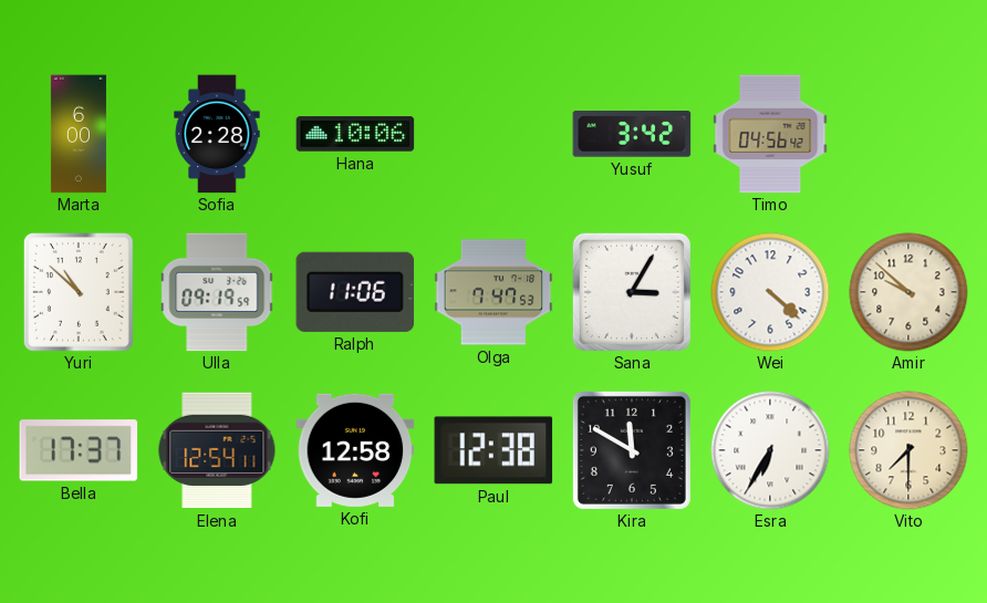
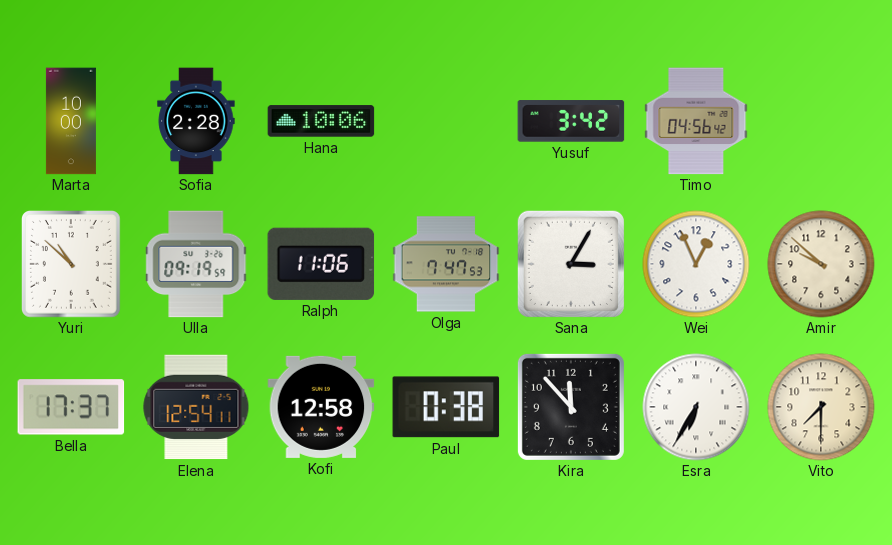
Marta: 6:00 -> 10:00
Wei: 4:22 -> 12:56
Paul: 12:38 -> 0:38
Kira: 11:50 -> 11:53
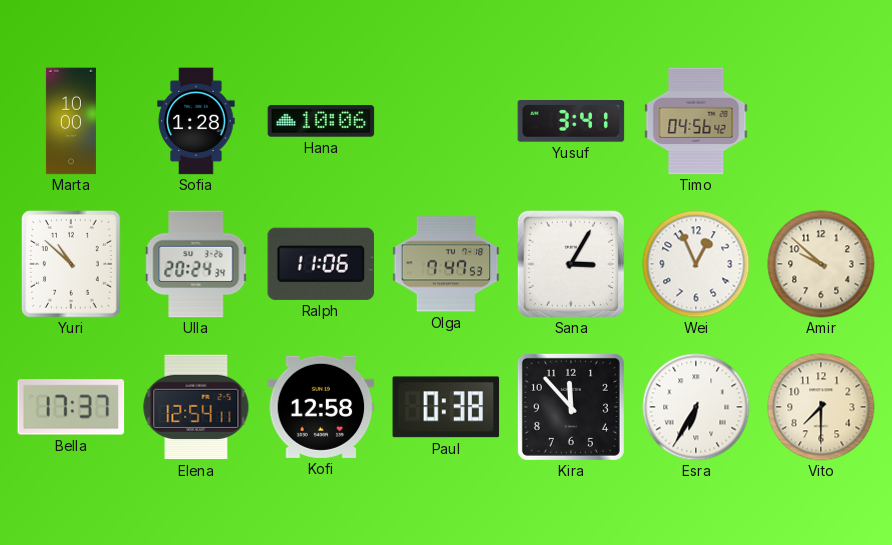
Sofia: 2:28 -> 1:28
Yusuf: 3:42 -> 3:41
Ulla: 09:19 -> 20:24
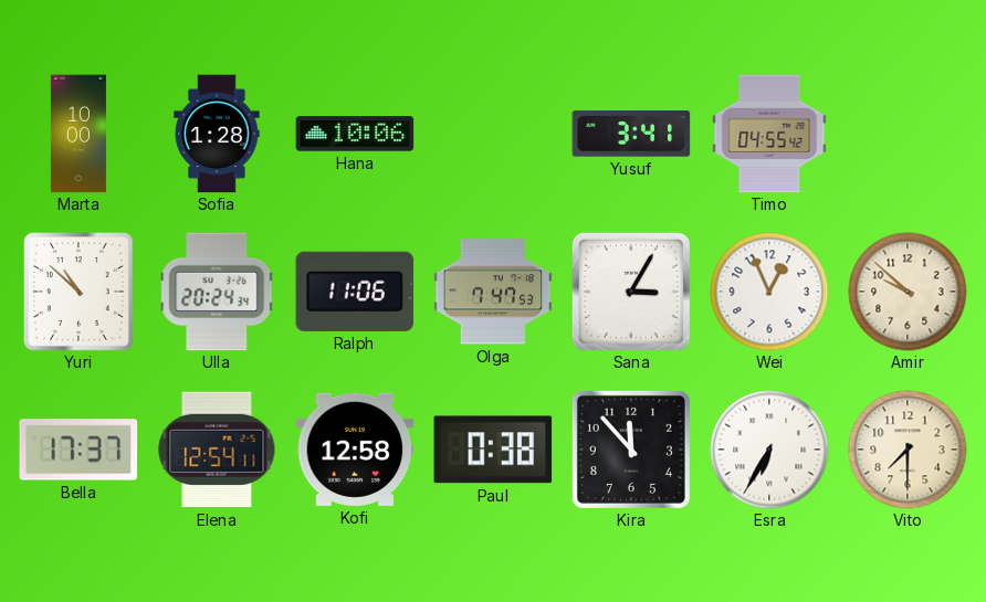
Timo: 04:56 -> 04:55
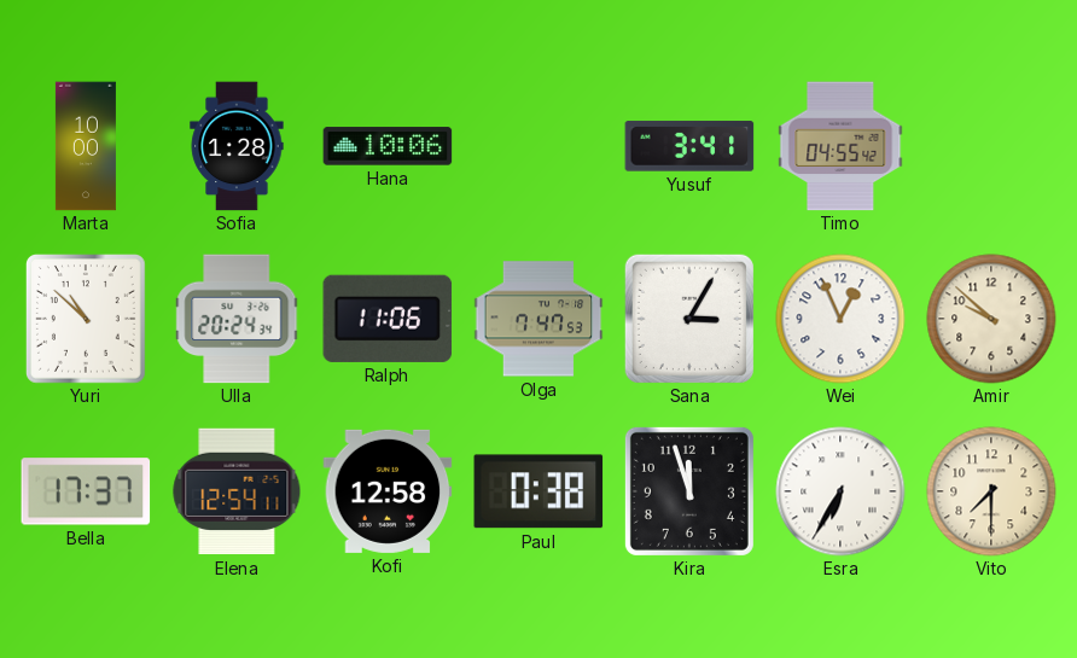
Kira: 11:53 -> 11:57
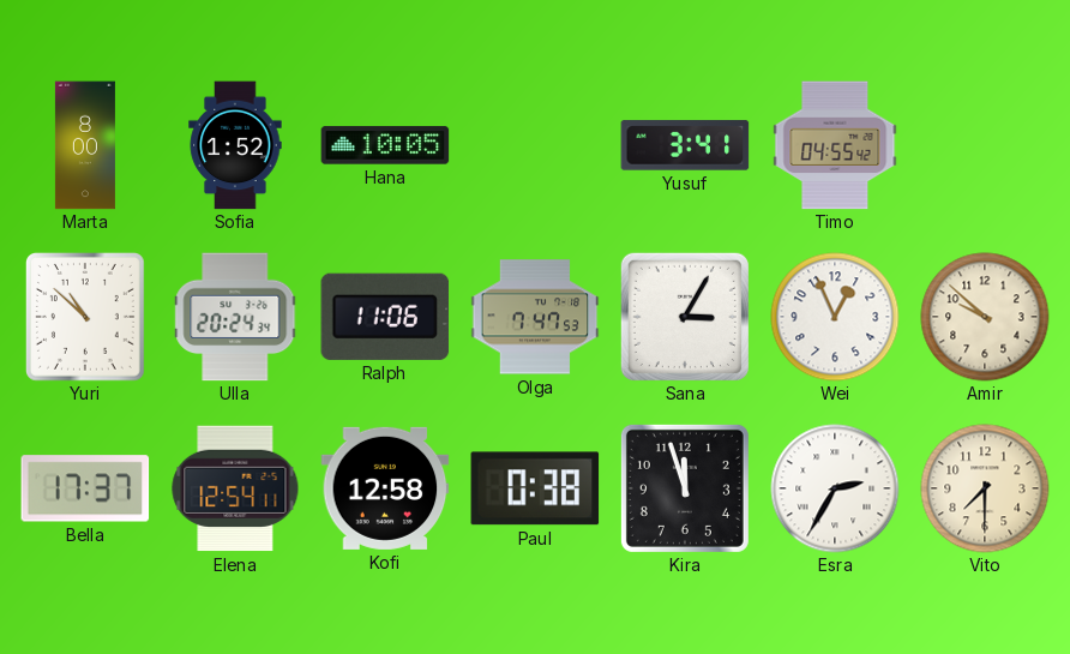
Marta: 10:00 -> 8:00
Sofia: 1:28 -> 1:52
Hana: 10:06 -> 10:05
Esra: 6:35 -> 2:35
